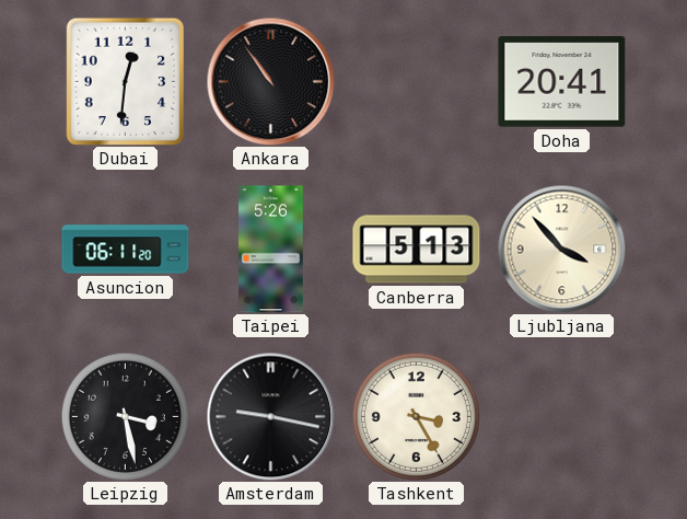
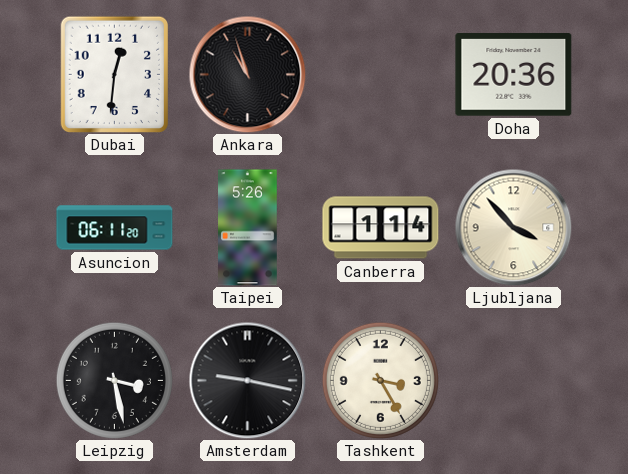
Ankara: 10:54 -> 10:57
Doha: 20:41 -> 20:36
Canberra: 5:13 -> 1:14
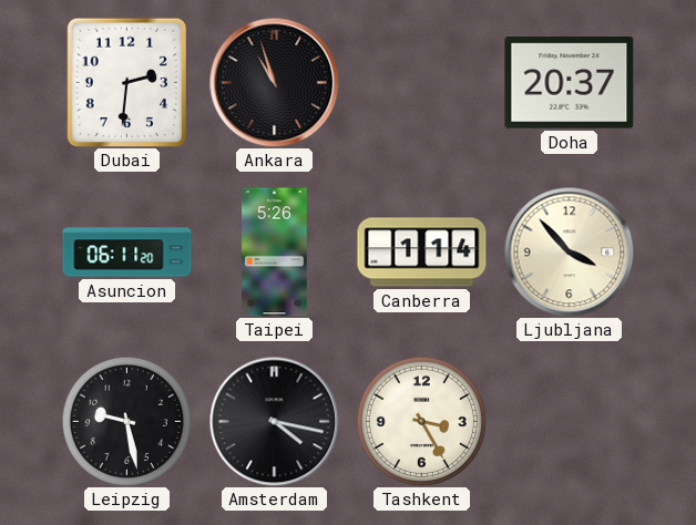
Dubai: 12:31 -> 2:31
Doha: 20:36 -> 20:37
Leipzig: 3:28 -> 9:28
Amsterdam: 9:17 -> 4:17
